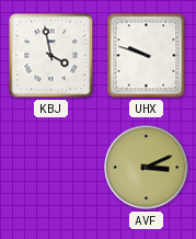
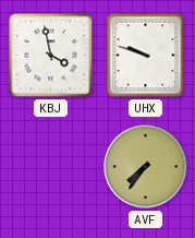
AVF: 3:11 -> 7:36
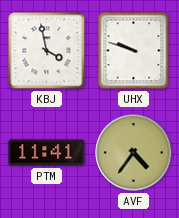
PTM: none -> 11:41
AVF: 7:36 -> 4:36
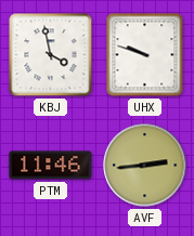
PTM: 11:41 -> 11:46
AVF: 4:36 -> 2:44
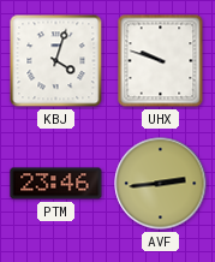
KBJ: 3:58 -> 4:03
PTM: 11:46 -> 23:46
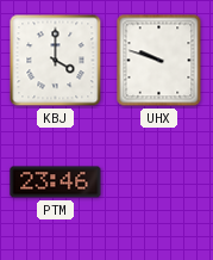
KBJ: 4:03 -> 4:00
AVF: 2:44 -> none
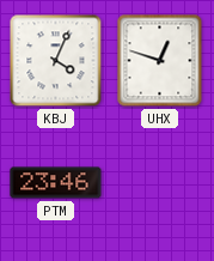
KBJ: 4:00 -> 4:04
UHX: 9:48 -> 12:48
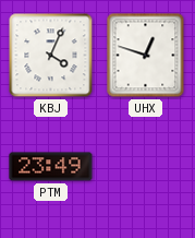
PTM: 23:46 -> 23:49
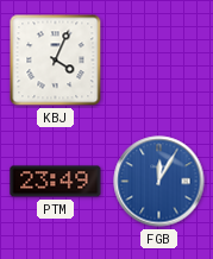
UHX: 12:48 -> none
FGB: none -> 12:05
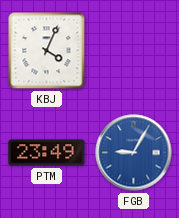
FGB: 12:05 -> 9:05
